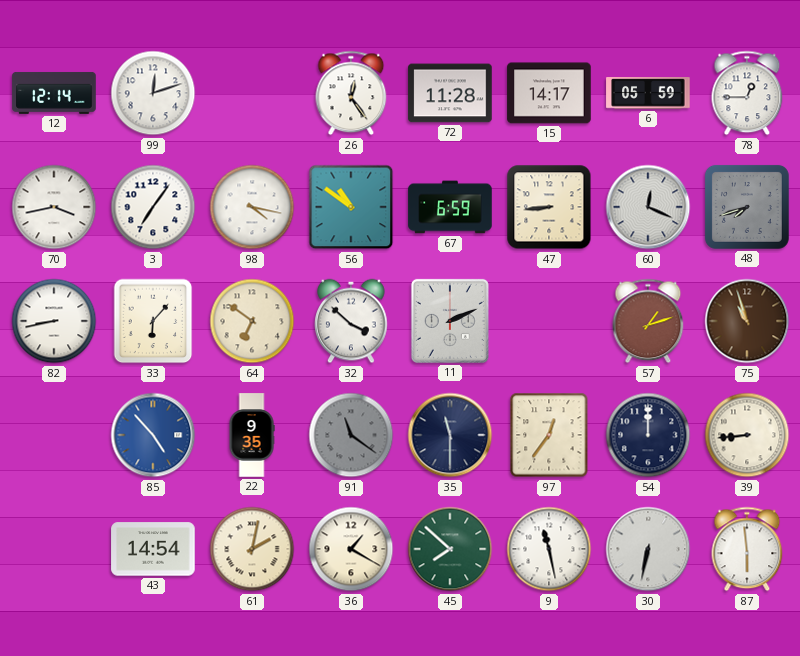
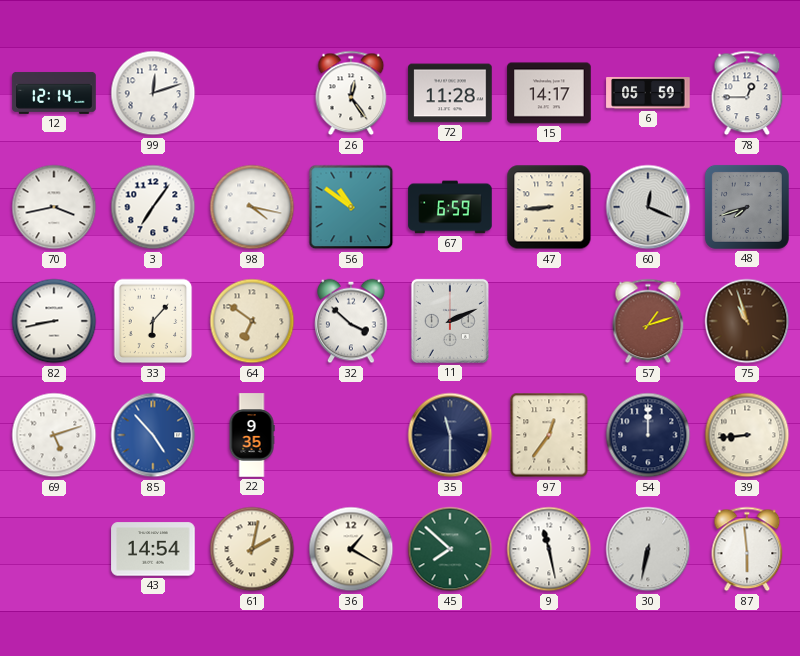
69: none -> 5:12
91: 11:21 -> none
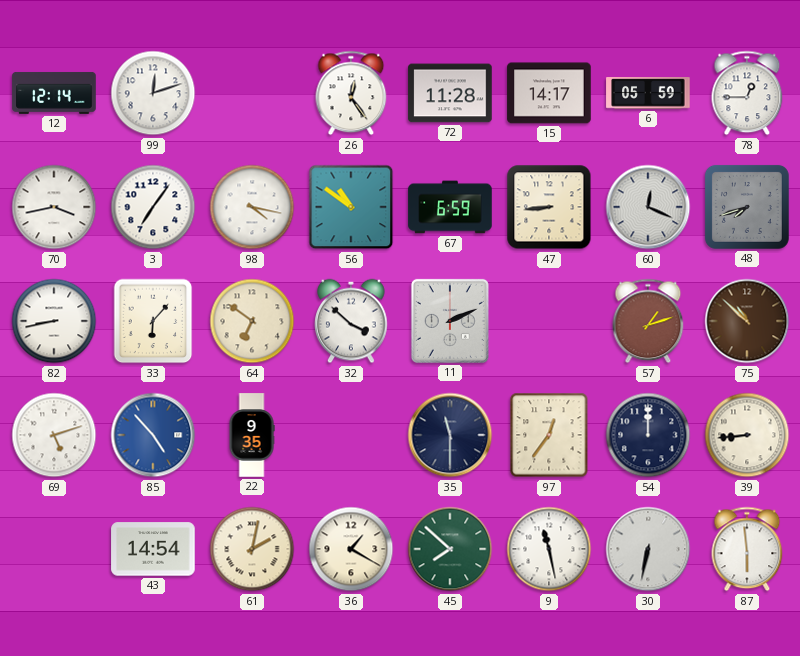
75: 10:57 -> 10:52
